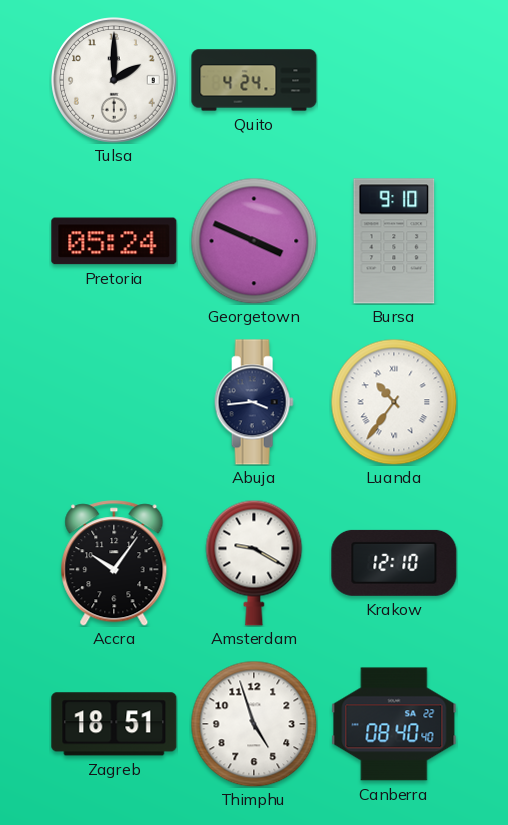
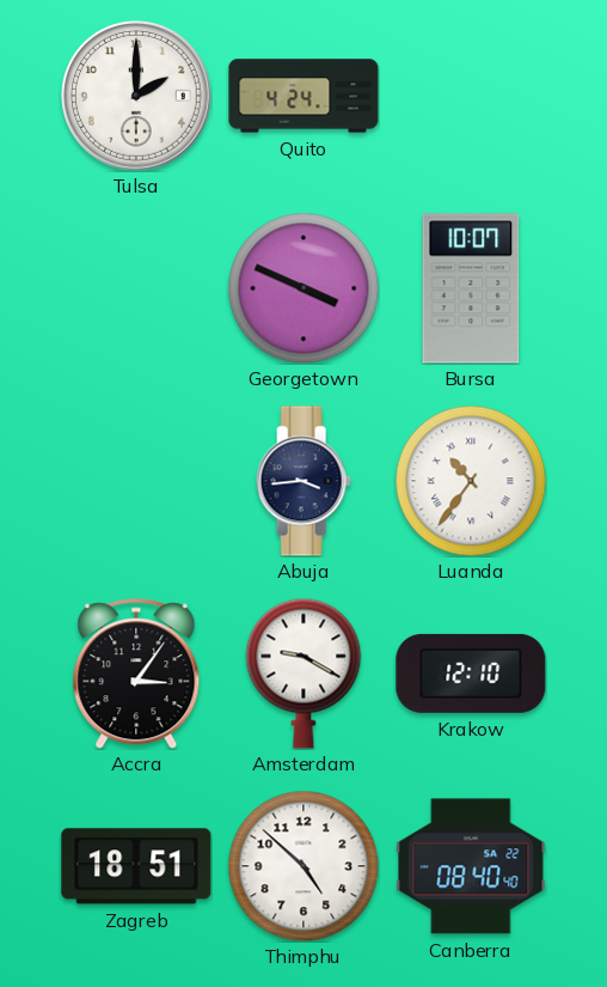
Pretoria: 05:24 -> none
Bursa: 9:10 -> 10:07
Accra: 10:06 -> 3:06
Thimphu: 4:57 -> 4:52
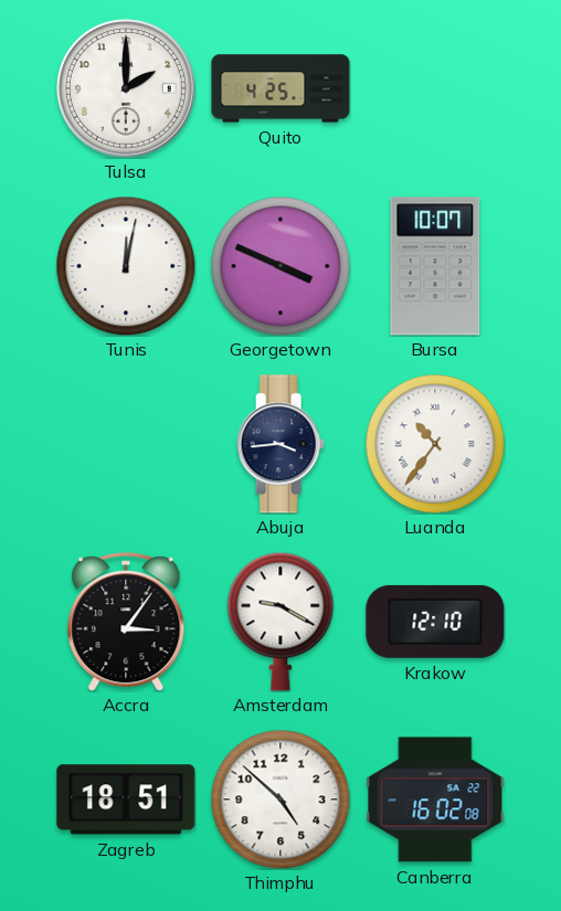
Quito: 4:24 -> 4:25
Tunis: none -> 12:02
Canberra: 08:40 -> 16:02
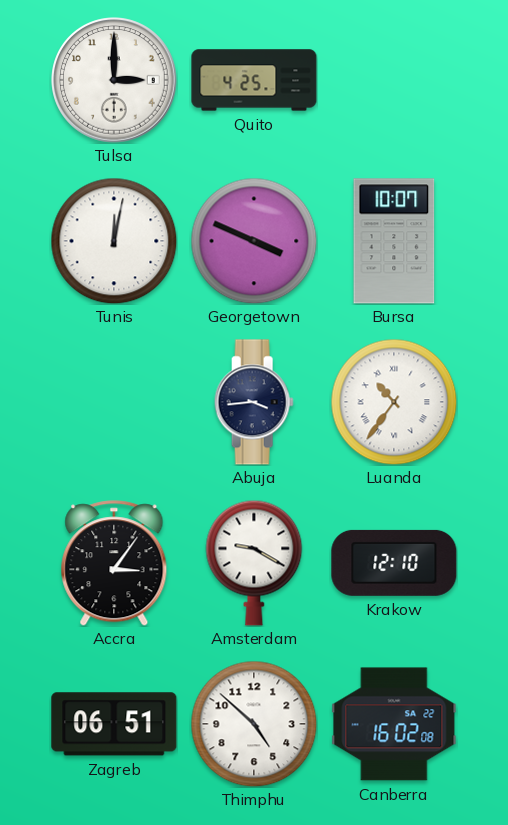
Tulsa: 2:00 -> 3:00
Zagreb: 18:51 -> 06:51
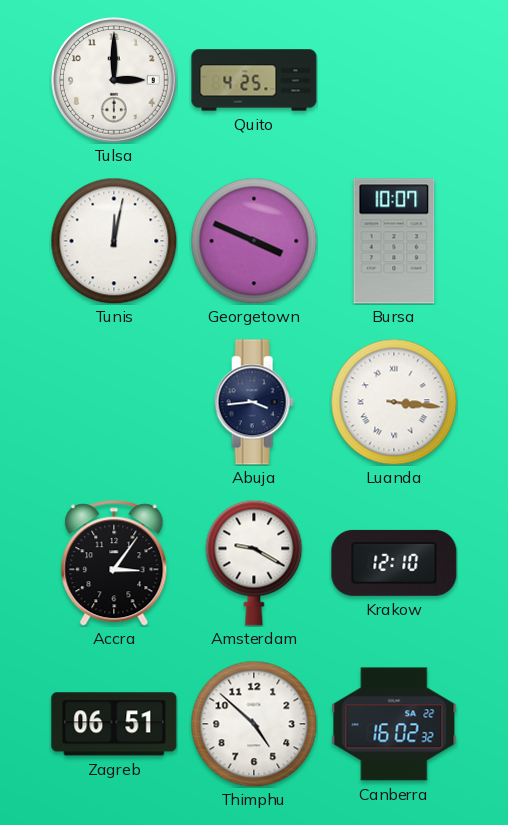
Luanda: 10:36 -> 3:16
Canberra: 16:02:08 -> 16:02:32
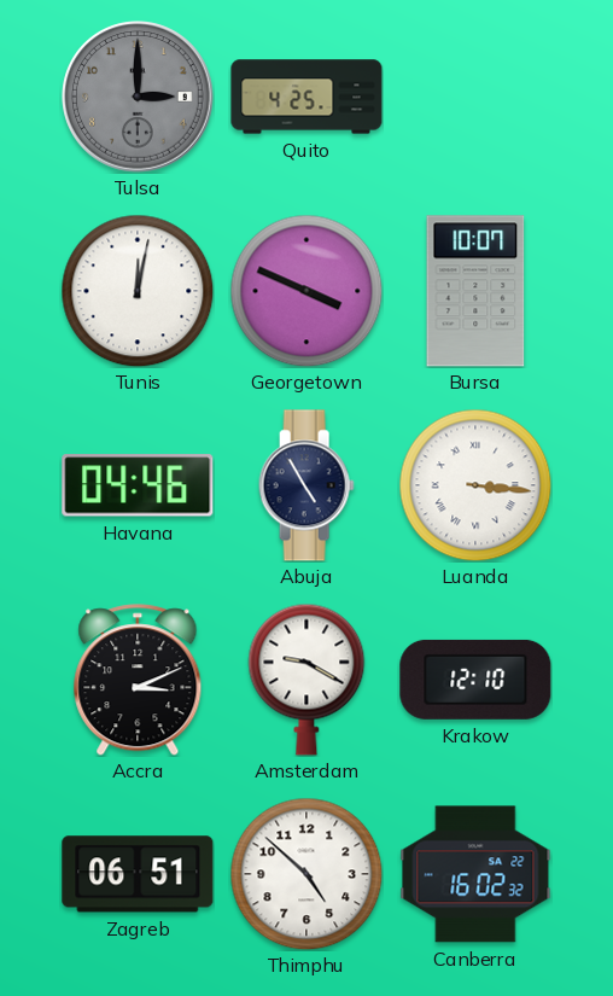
Tulsa dial: white -> grey
Havana: none -> 04:46
Abuja: 3:44 -> 4:55
Accra: 3:06 -> 3:11
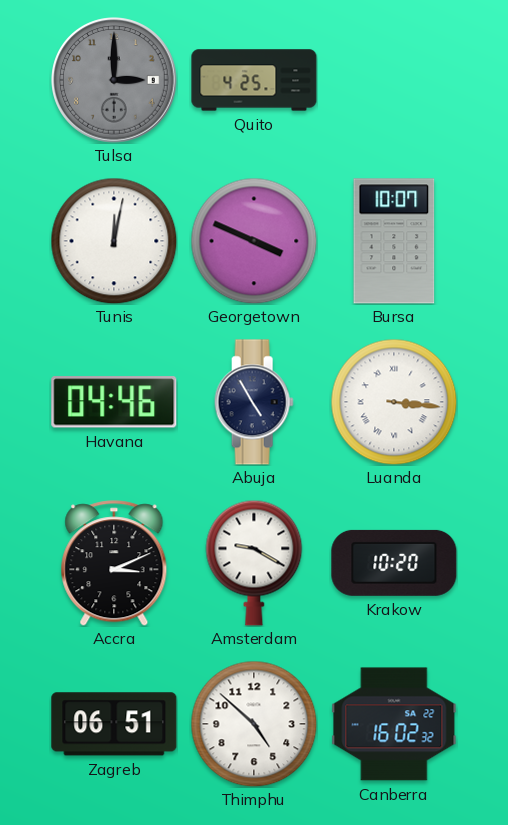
Krakow: 12:10 -> 10:20
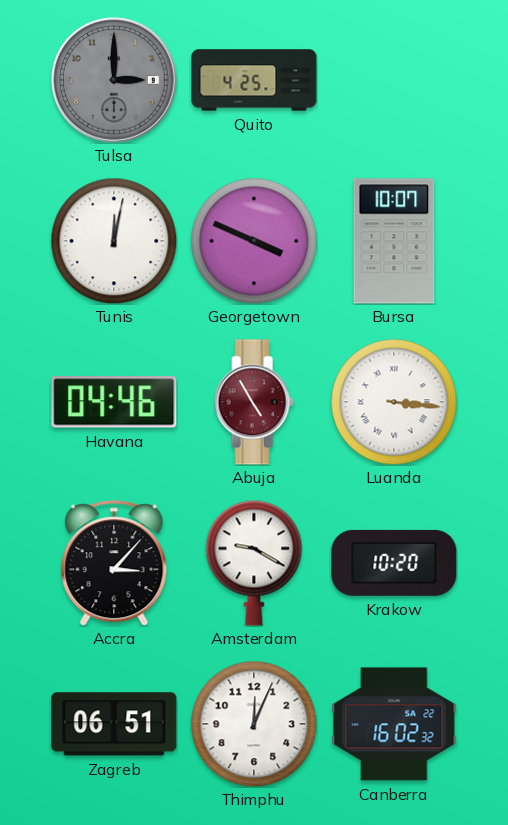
Abuja dial: navy -> burgundy
Accra: 3:11 -> 3:07
Thimphu: 4:52 -> 12:04
